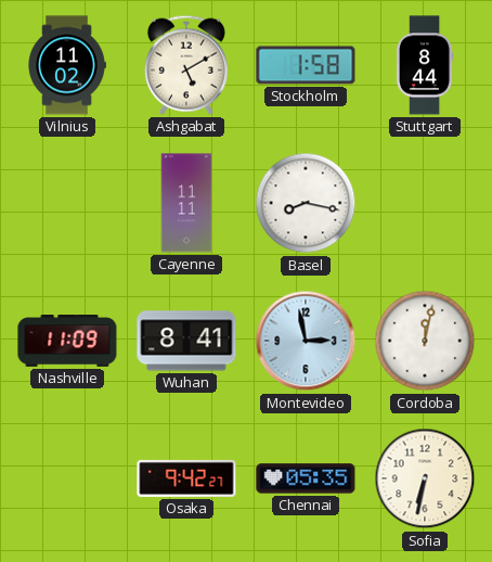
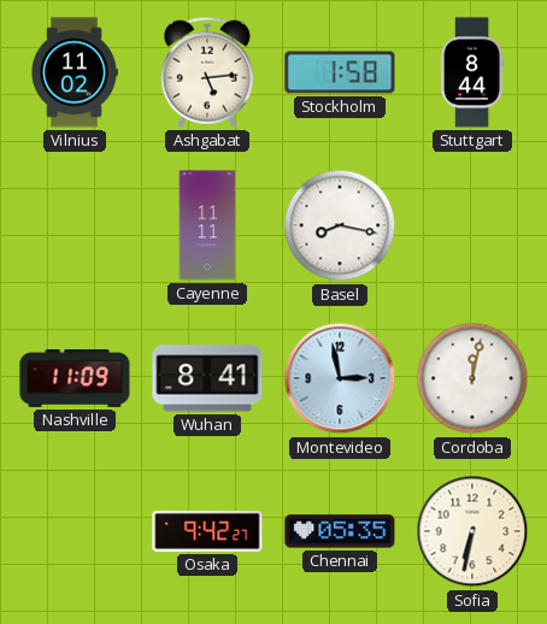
Ashgabat: 5:10 -> 5:14
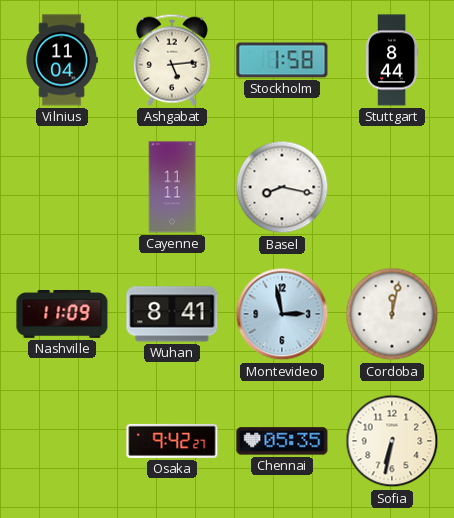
Vilnius: 11:02 -> 11:04
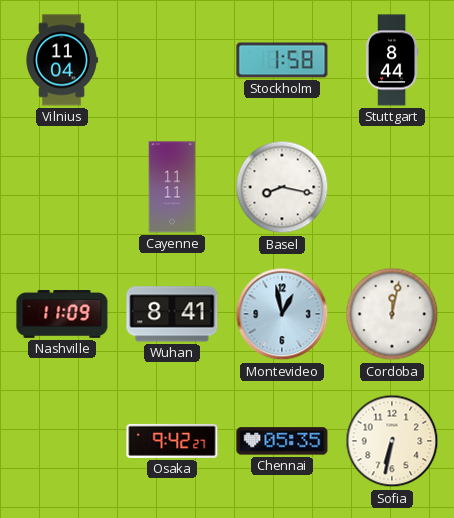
Ashgabat: 5:14 -> none
Montevideo: 2:58 -> 12:58
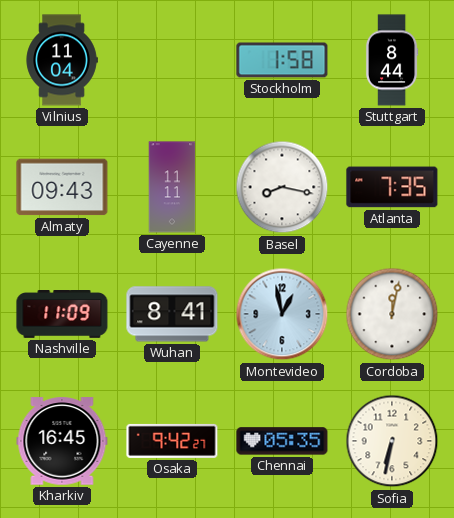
Almaty: none -> 09:43
Atlanta: none -> 7:35
Kharkiv: none -> 16:45
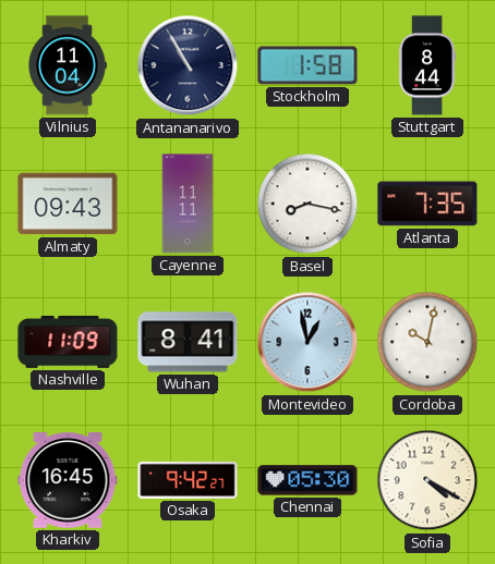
Antananarivo: none -> 10:55
Cordoba: 12:02 -> 10:02
Chennai: 05:35 -> 05:30
Sofia: 6:32 -> 4:20
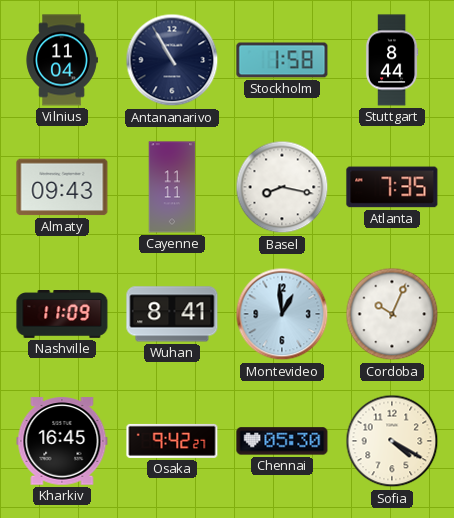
Montevideo: 12:58 -> 12:59
Cordoba: 10:02 -> 10:04
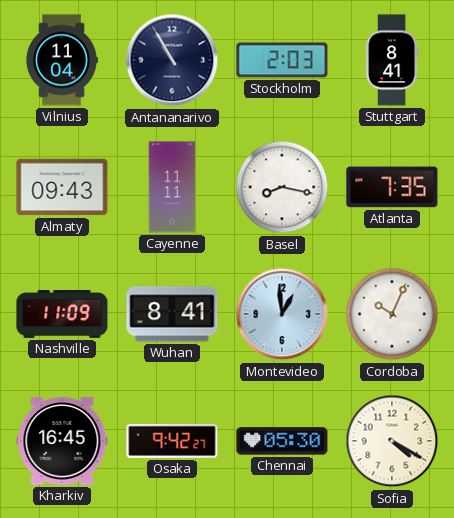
Stockholm: 1:58 -> 2:03
Stuttgart: 8:44 -> 8:41
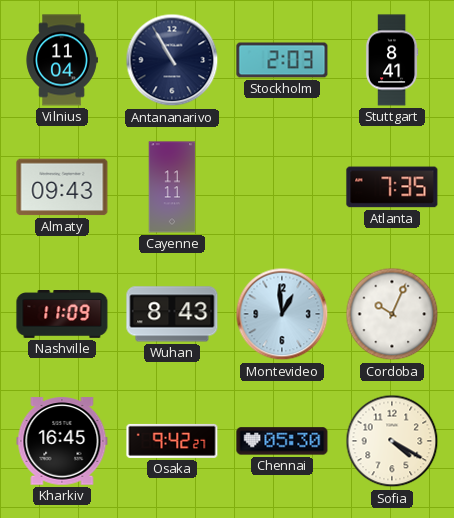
Basel: 8:17 -> none
Wuhan: 8:41 -> 8:43
